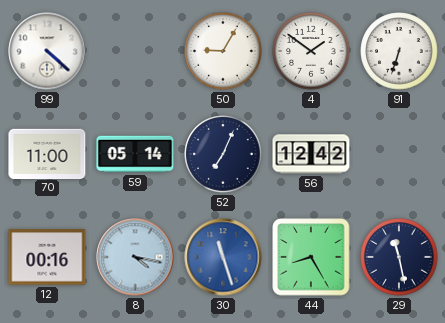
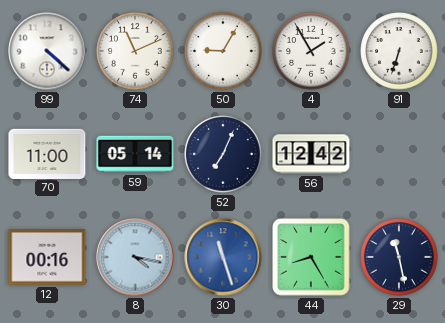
74: none -> 11:11
4: 1:51 -> 1:55
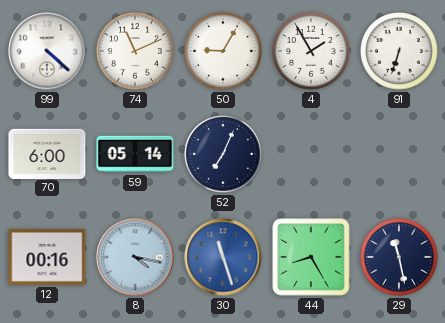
70: 11:00 -> 6:00
56: 12:42 -> none
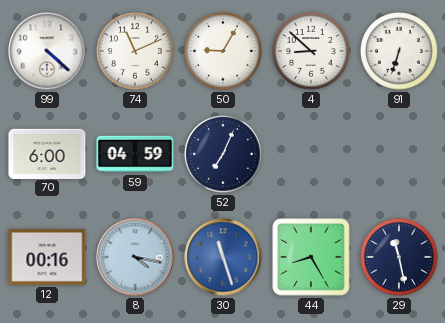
4: 1:55 -> 8:52
59: 05:14 -> 04:59
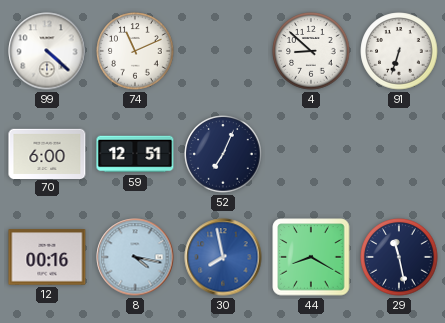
50: 9:05 -> none
59: 04:59 -> 12:51
30: 11:27 -> 7:58
44: 8:25 -> 8:20
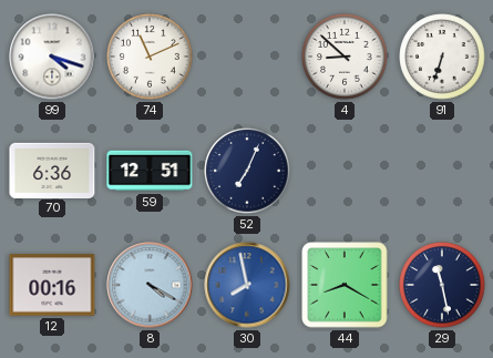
99: 4:22 -> 4:18
70: 6:00 -> 6:36
8: 4:17 -> 4:20
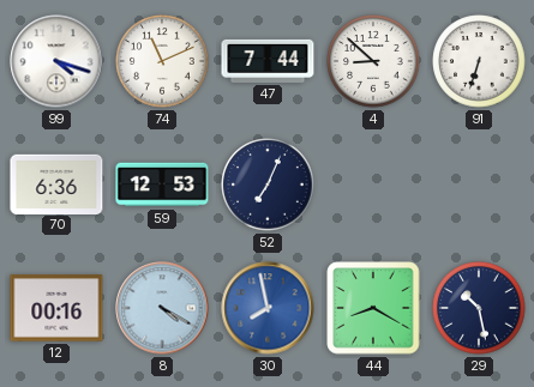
47: none -> 7:44
59: 12:51 -> 12:53
29: 11:28 -> 10:28
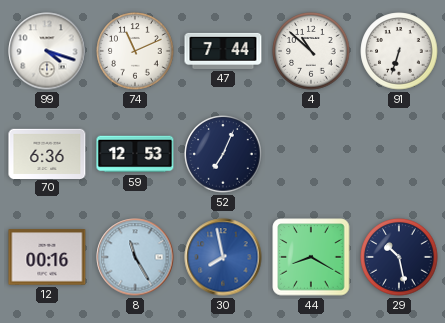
4: 8:52 -> 10:52
8: 4:20 -> 11:25
